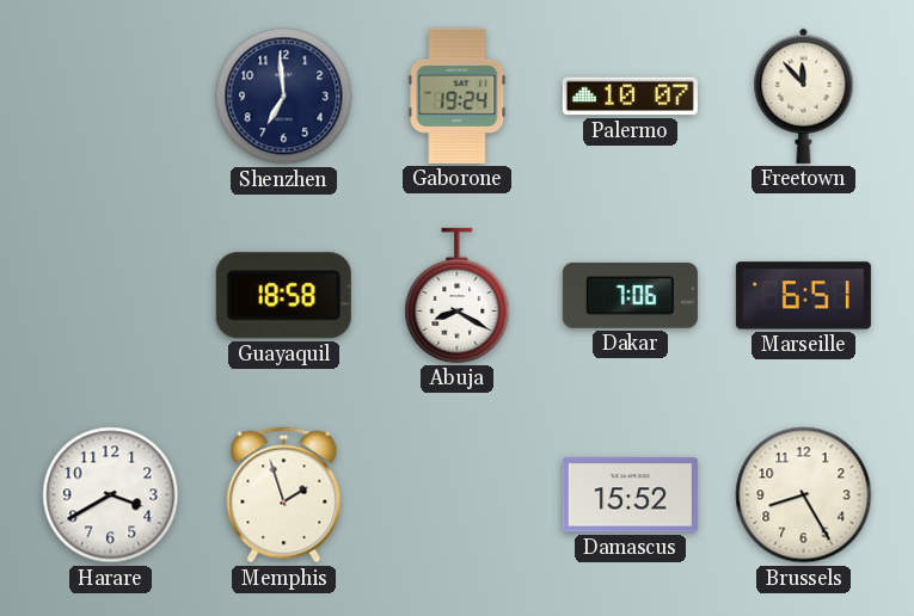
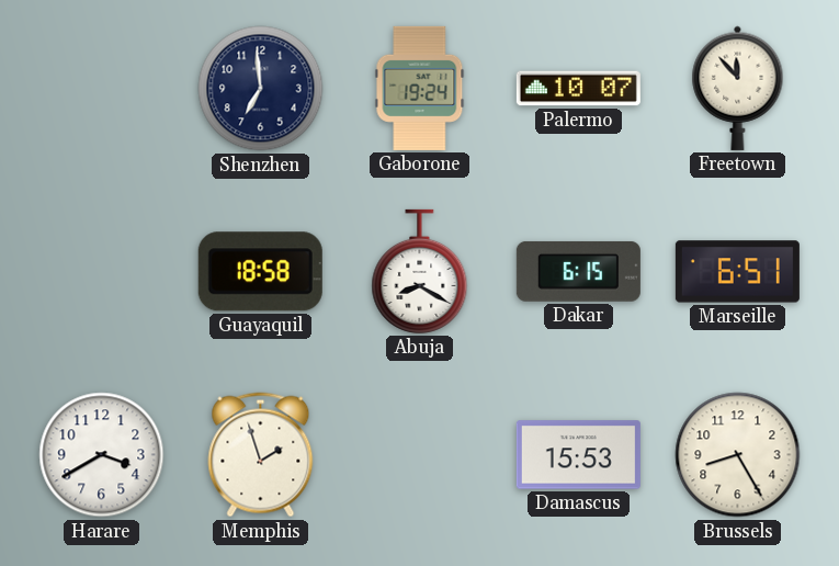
Dakar: 7:06 -> 6:15
Damascus: 15:52 -> 15:53
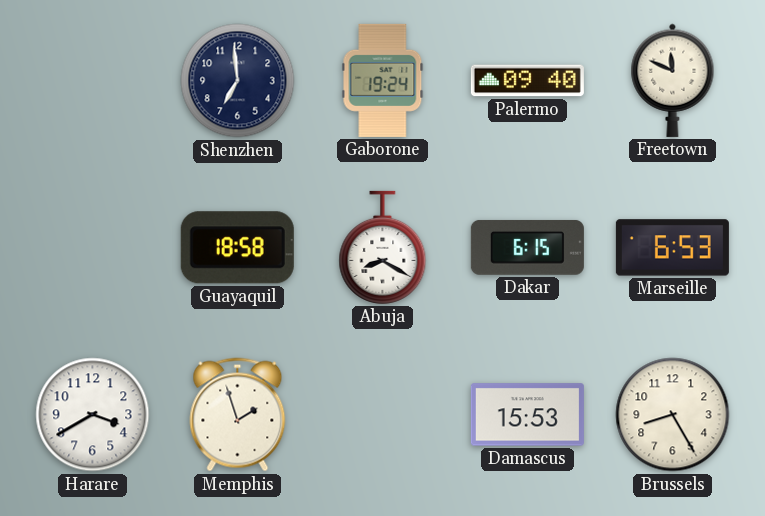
Palermo: 10:07 -> 09:40
Freetown: 11:53 -> 11:49
Marseille: 6:51 -> 6:53
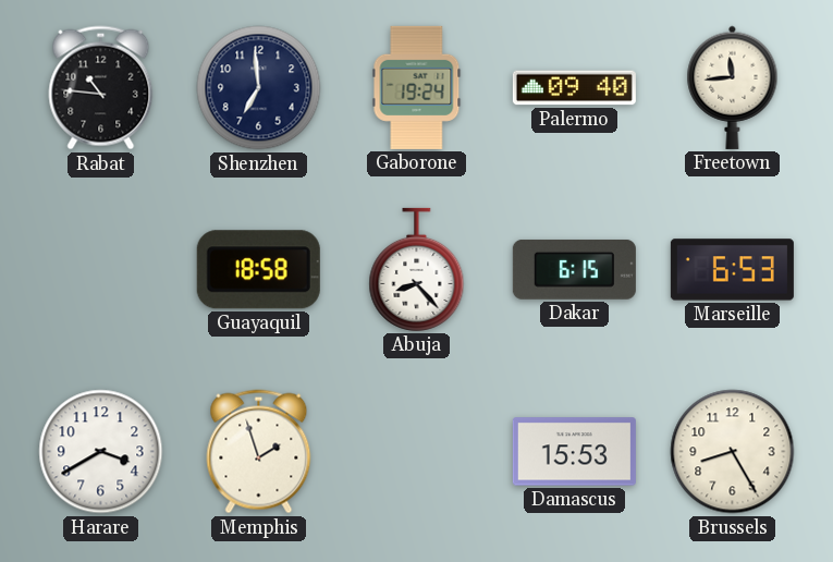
Rabat: none -> 10:46
Freetown: 11:49 -> 11:44
Abuja: 8:20 -> 8:23
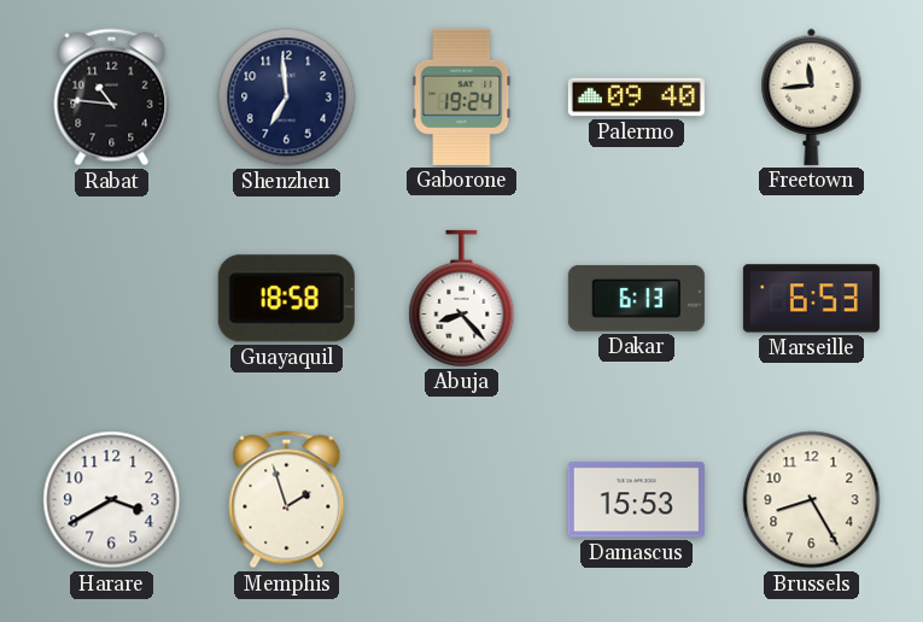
Dakar: 6:15 -> 6:13
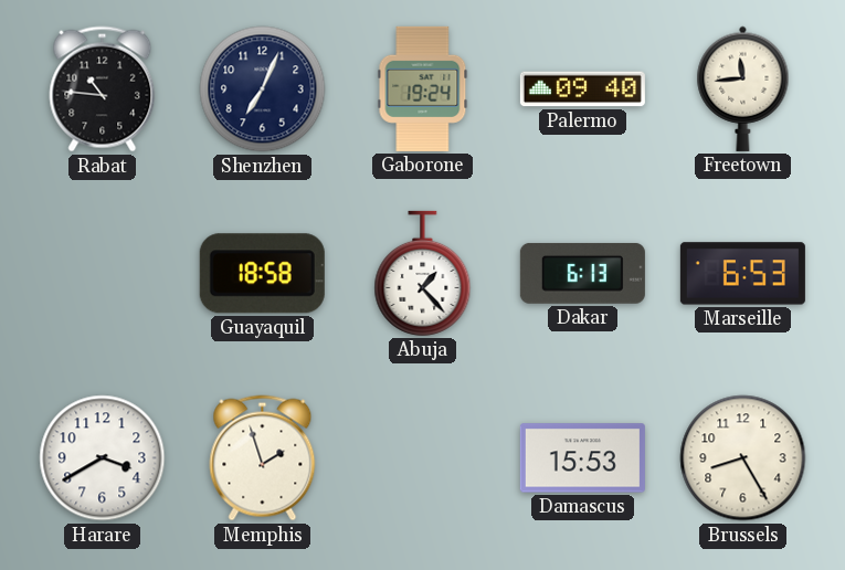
Shenzhen: 6:59 -> 7:04
Abuja: 8:23 -> 1:23
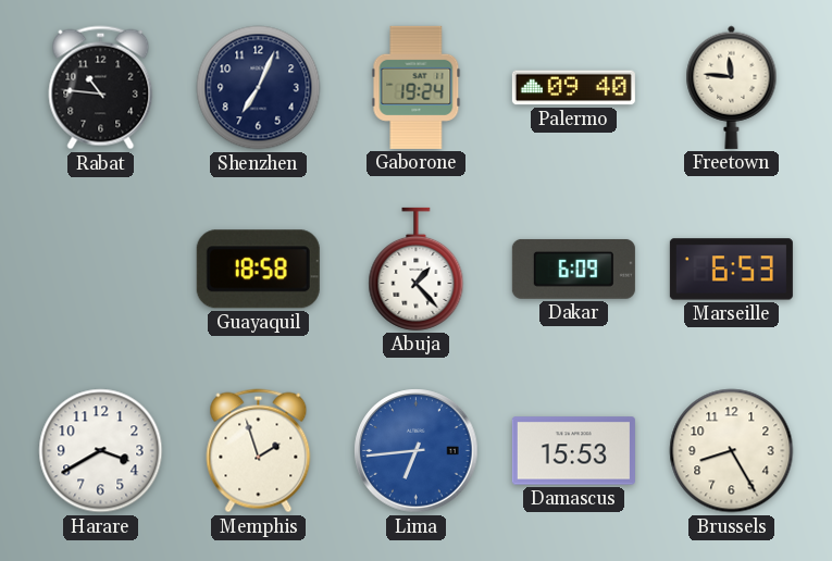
Freetown: 11:44 -> 11:46
Dakar: 6:13 -> 6:09
Lima: none -> 6:44
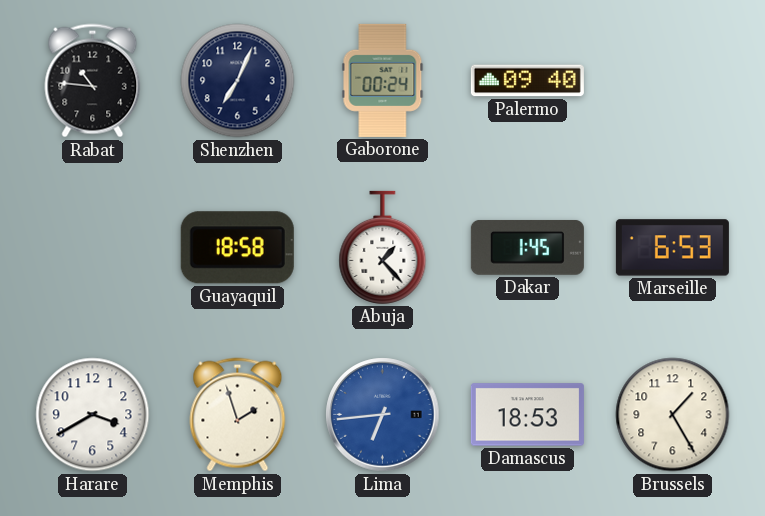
Gaborone: 19:24 -> 00:24
Freetown: 11:46 -> none
Dakar: 6:09 -> 1:45
Damascus: 15:53 -> 18:53
Brussels: 8:25 -> 1:25
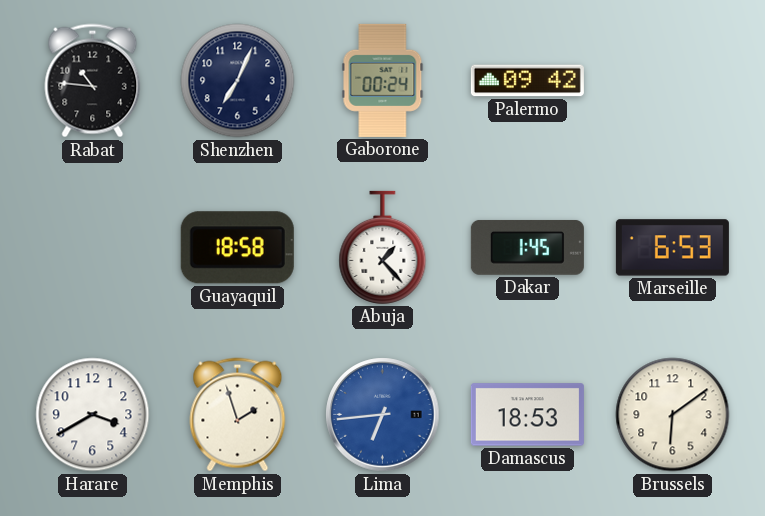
Palermo: 09:40 -> 09:42
Brussels: 1:25 -> 6:09
